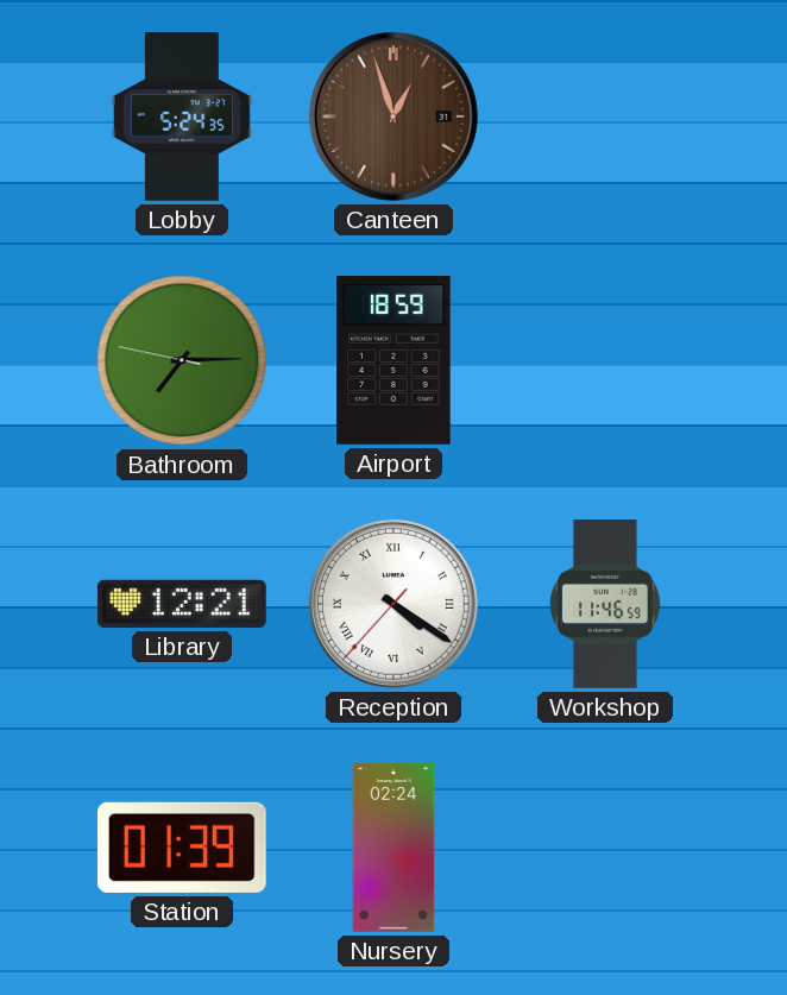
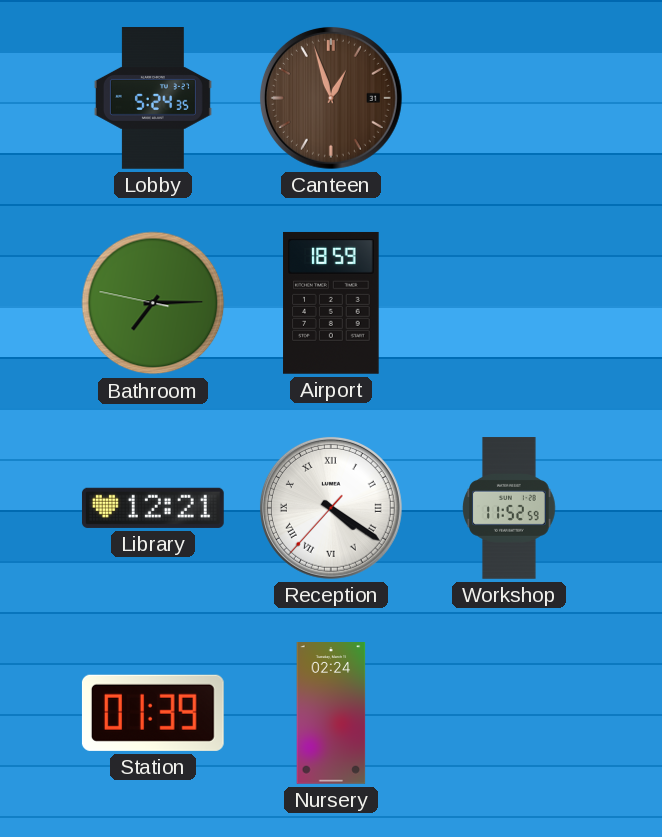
Workshop: 11:46 -> 11:52
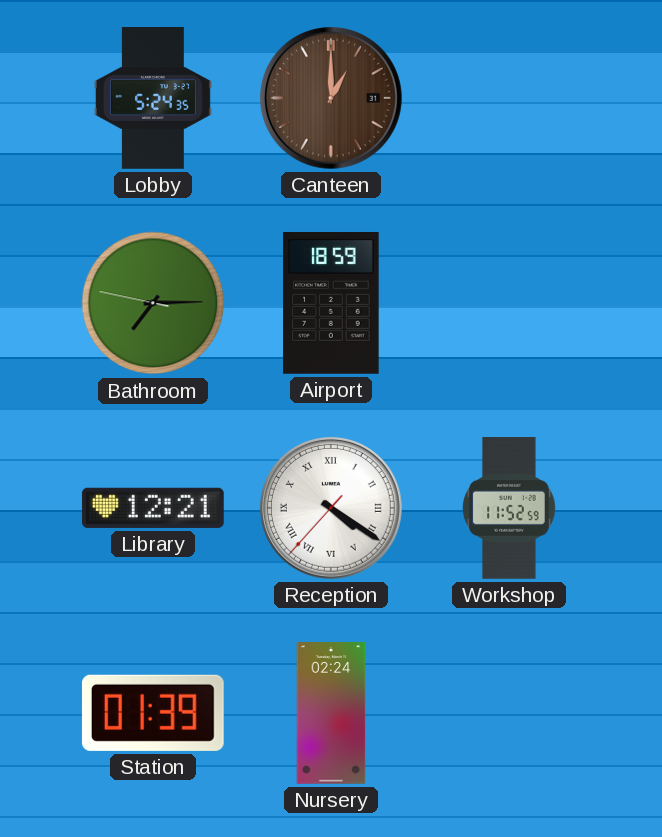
Canteen: 12:57 -> 1:00
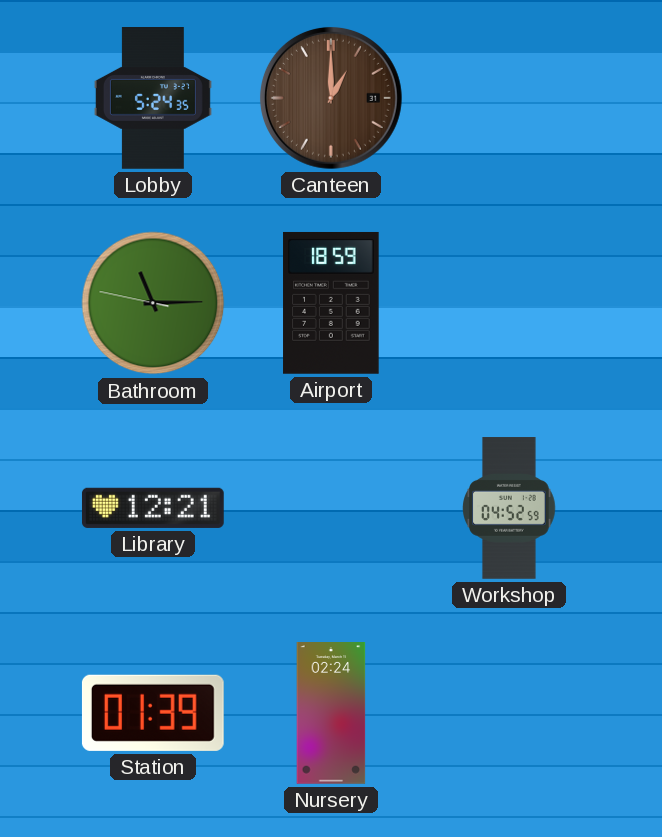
Bathroom: 7:14 -> 11:14
Reception: 4:20 -> none
Workshop: 11:52 -> 04:52
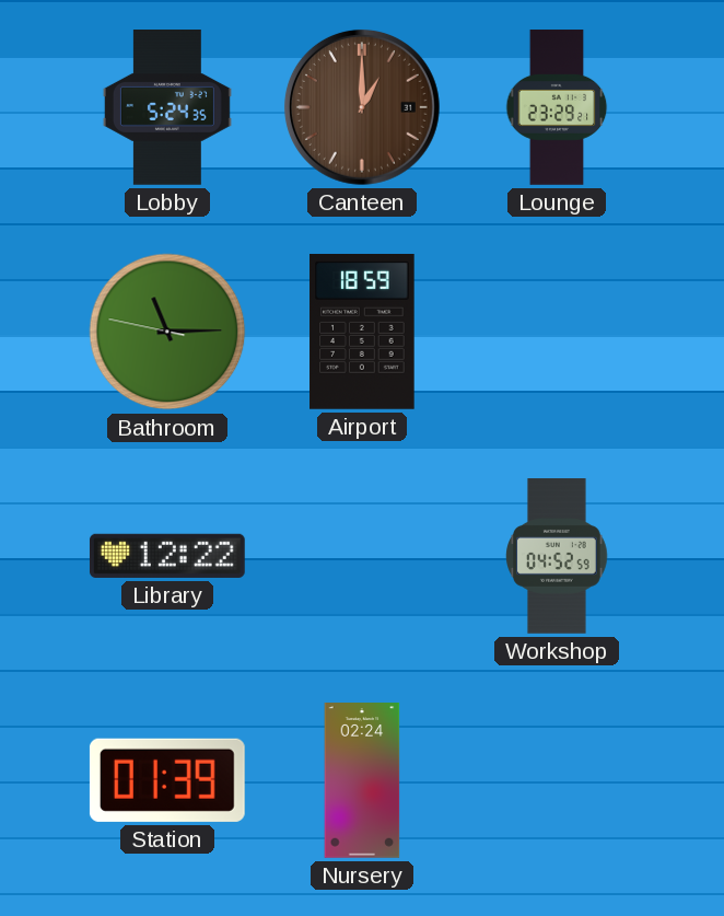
Lounge: none -> 23:29
Library: 12:21 -> 12:22
